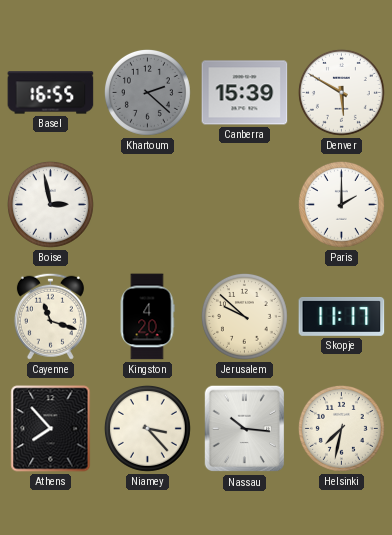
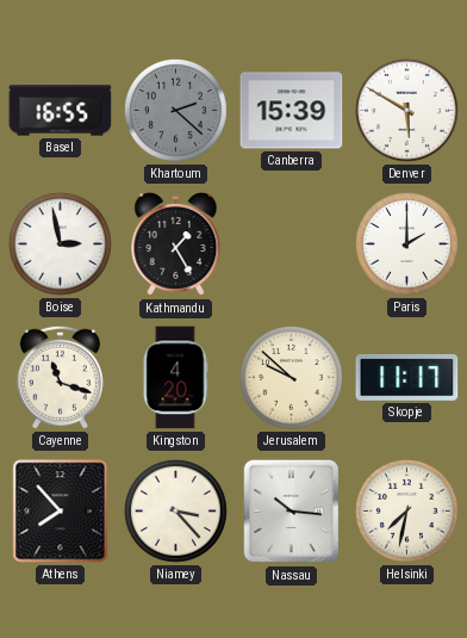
Kathmandu: none -> 1:25
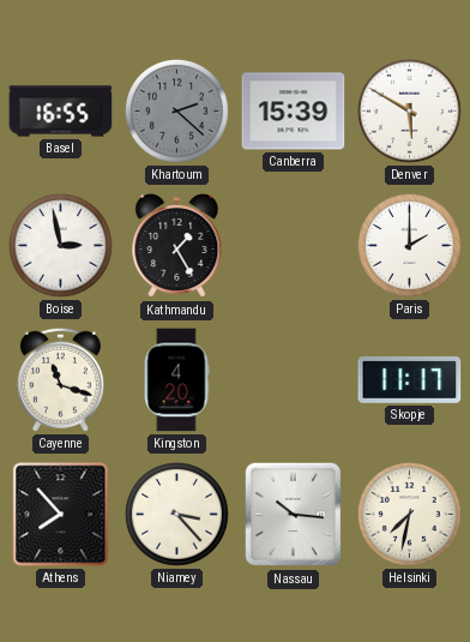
Jerusalem: 9:52 -> none
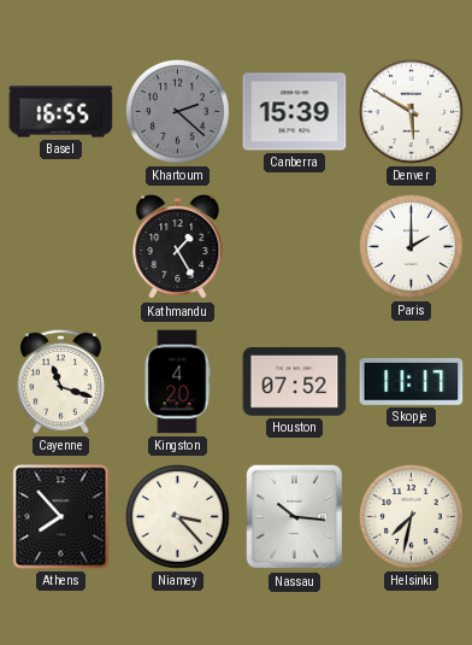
Boise: 2:58 -> none
Houston: none -> 07:52
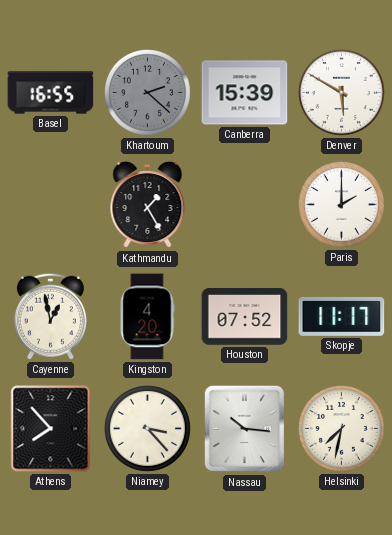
Cayenne: 11:18 -> 12:58
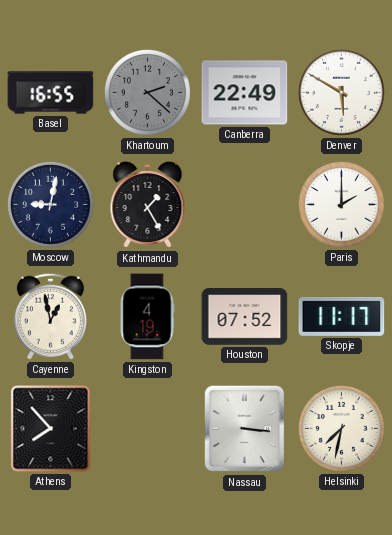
Canberra: 15:39 -> 22:49
Moscow: none -> 9:02
Kingston: 4:20 -> 4:19
Niamey: 3:23 -> none
Nassau: 10:16 -> 3:16
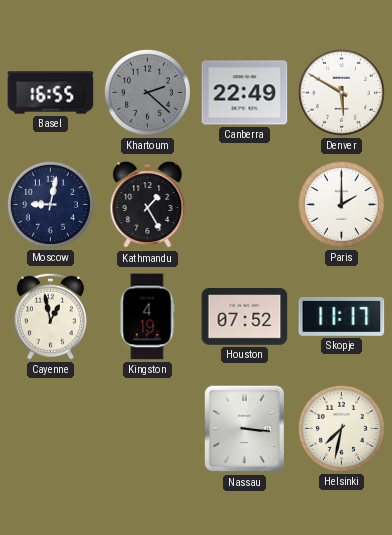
Athens: 7:53 -> none
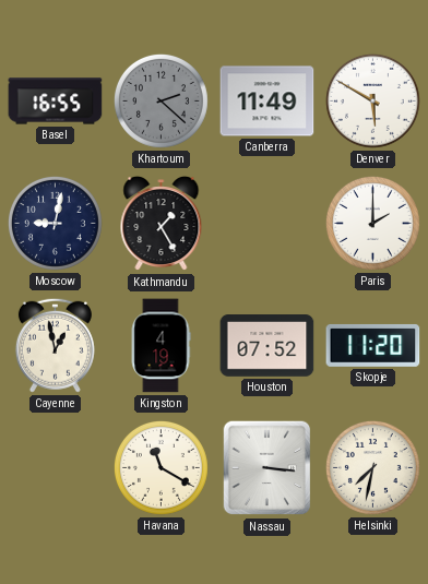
Canberra: 22:49 -> 11:49
Skopje: 11:17 -> 11:20
Havana: none -> 11:20
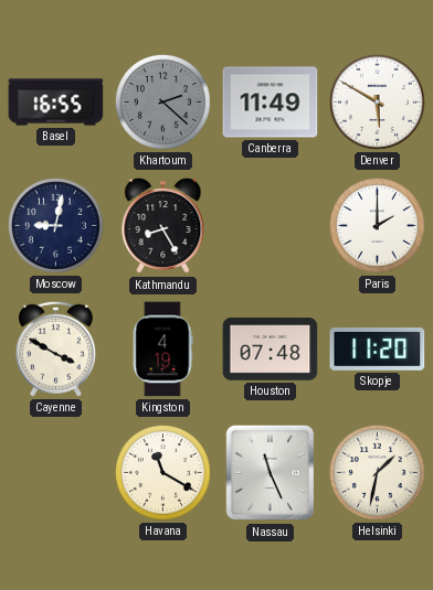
Kathmandu: 1:25 -> 8:25
Cayenne: 12:58 -> 3:50
Houston: 07:52 -> 07:48
Nassau: 3:16 -> 11:26
Helsinki: 7:32 -> 1:32
